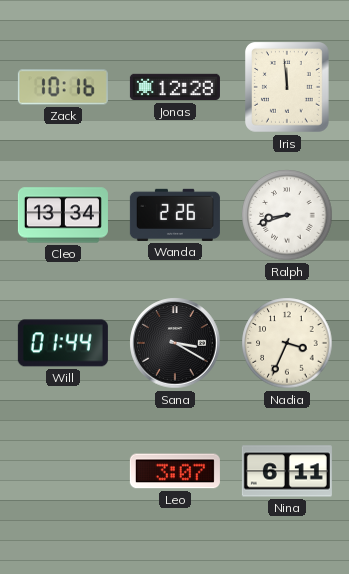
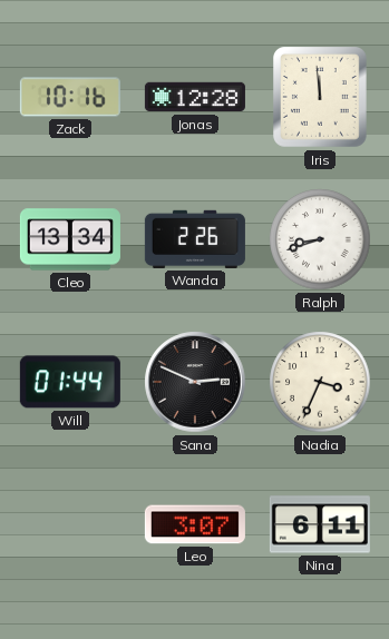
Sana: 3:20 -> 2:49
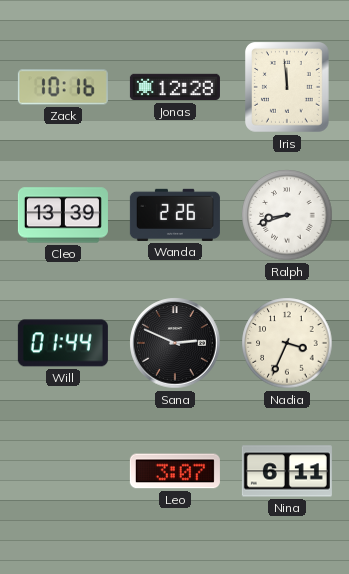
Cleo: 13:34 -> 13:39
